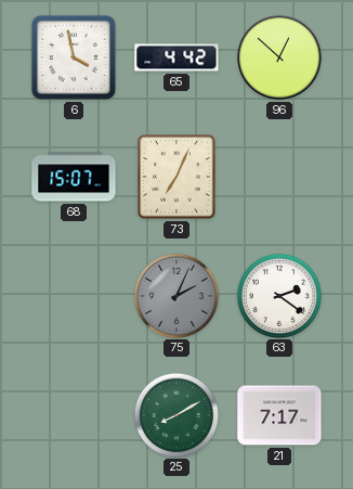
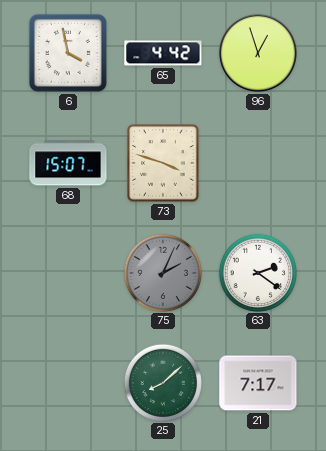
96: 12:52 -> 12:57
73: 7:04 -> 3:48
25: 8:10 -> 8:08
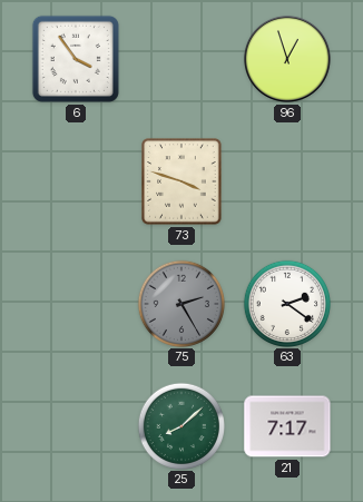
6: 3:58 -> 3:54
65: 4:42 -> none
68: 15:07 -> none
75: 2:04 -> 2:25
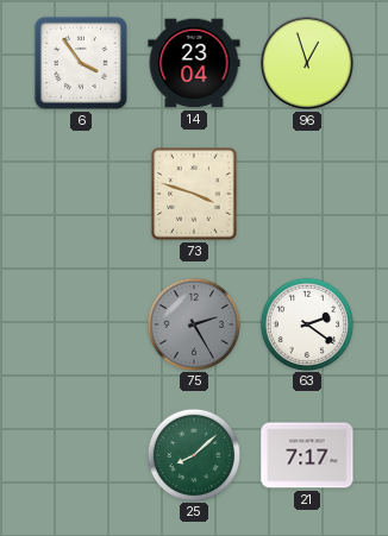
14: none -> 23:04
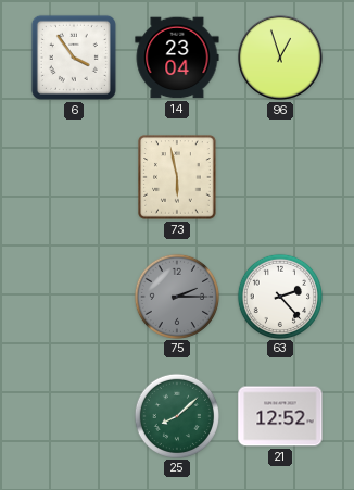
73: 3:48 -> 5:58
75: 2:25 -> 2:15
63: 2:21 -> 2:23
21: 7:17 -> 12:52
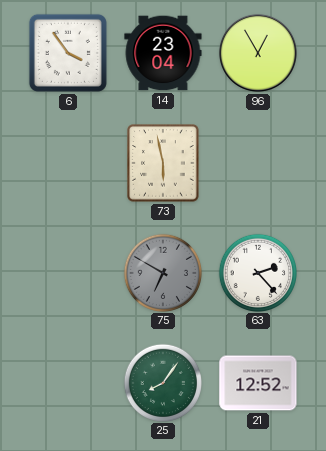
96: 12:57 -> 12:55
75: 2:15 -> 6:50
25: 8:08 -> 8:06
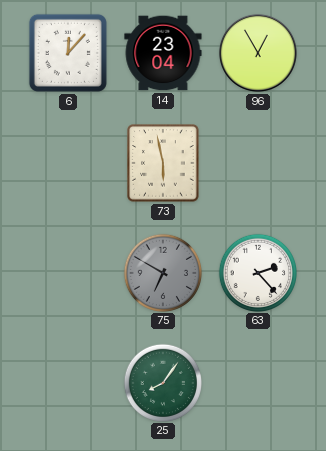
6: 3:54 -> 12:07
21: 12:52 -> none
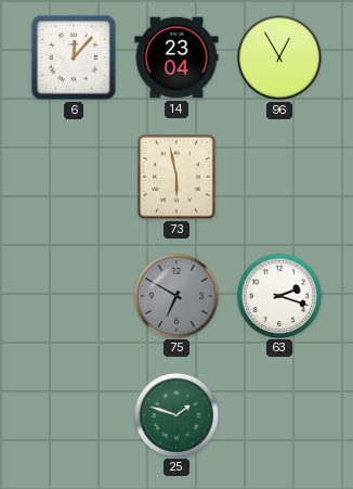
63: 2:23 -> 2:18
25: 8:06 -> 1:48
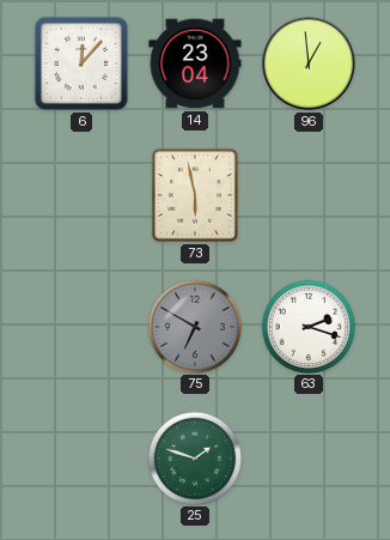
96: 12:55 -> 12:59
